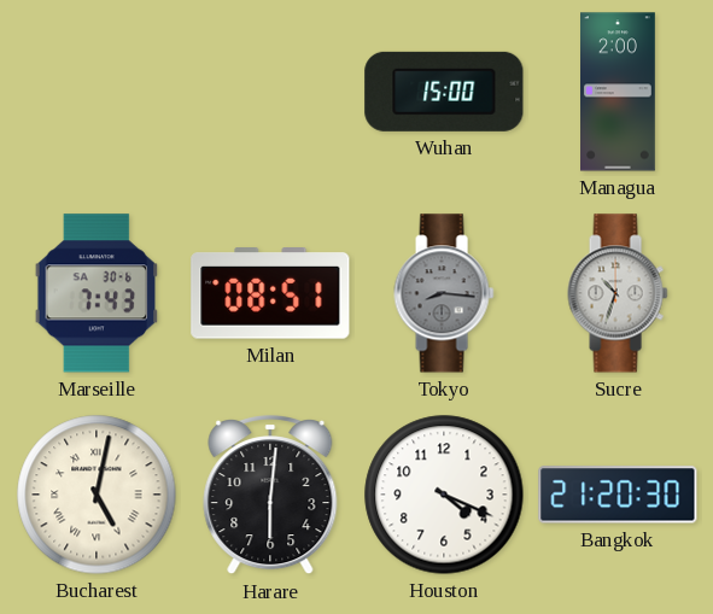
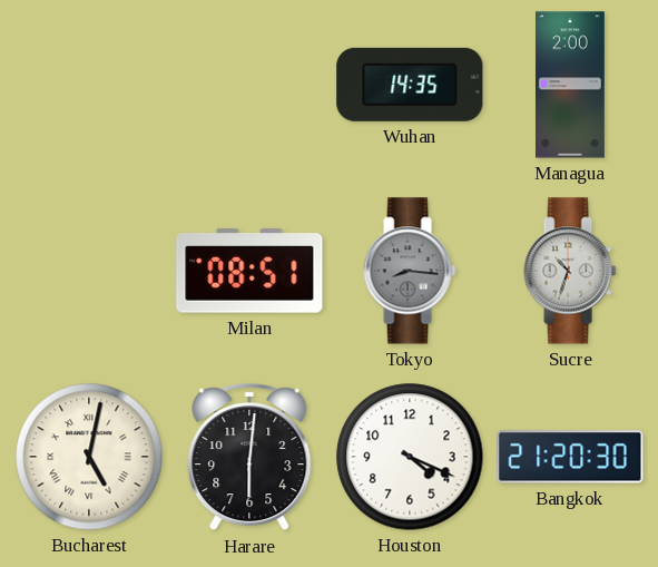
Wuhan: 15:00 -> 14:35
Marseille: 7:43 -> none
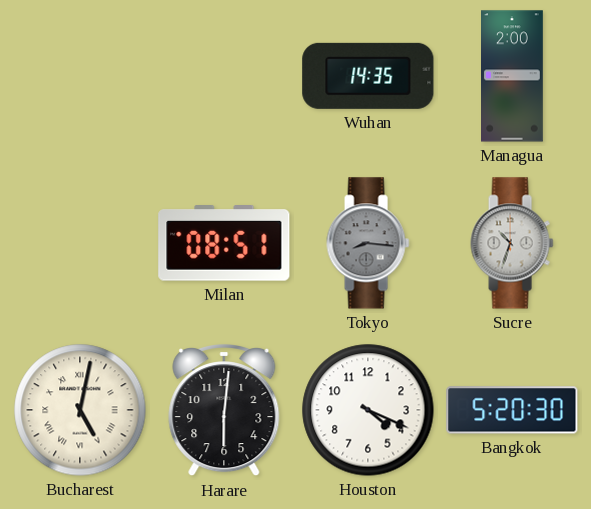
Bangkok: 21:20 -> 5:20
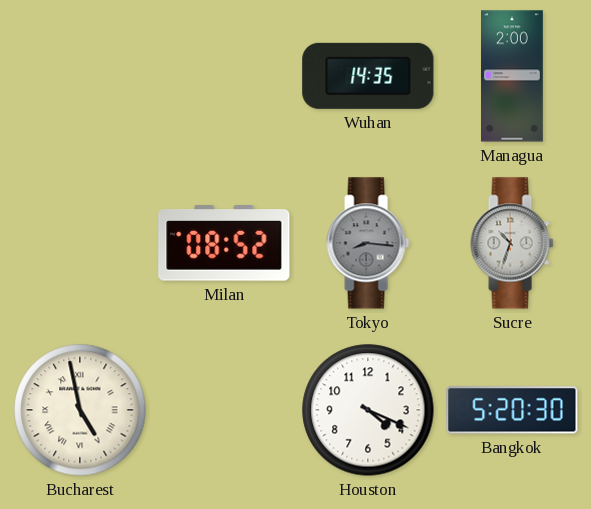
Milan: 08:51 -> 08:52
Bucharest: 5:02 -> 4:58
Harare: 6:01 -> none
